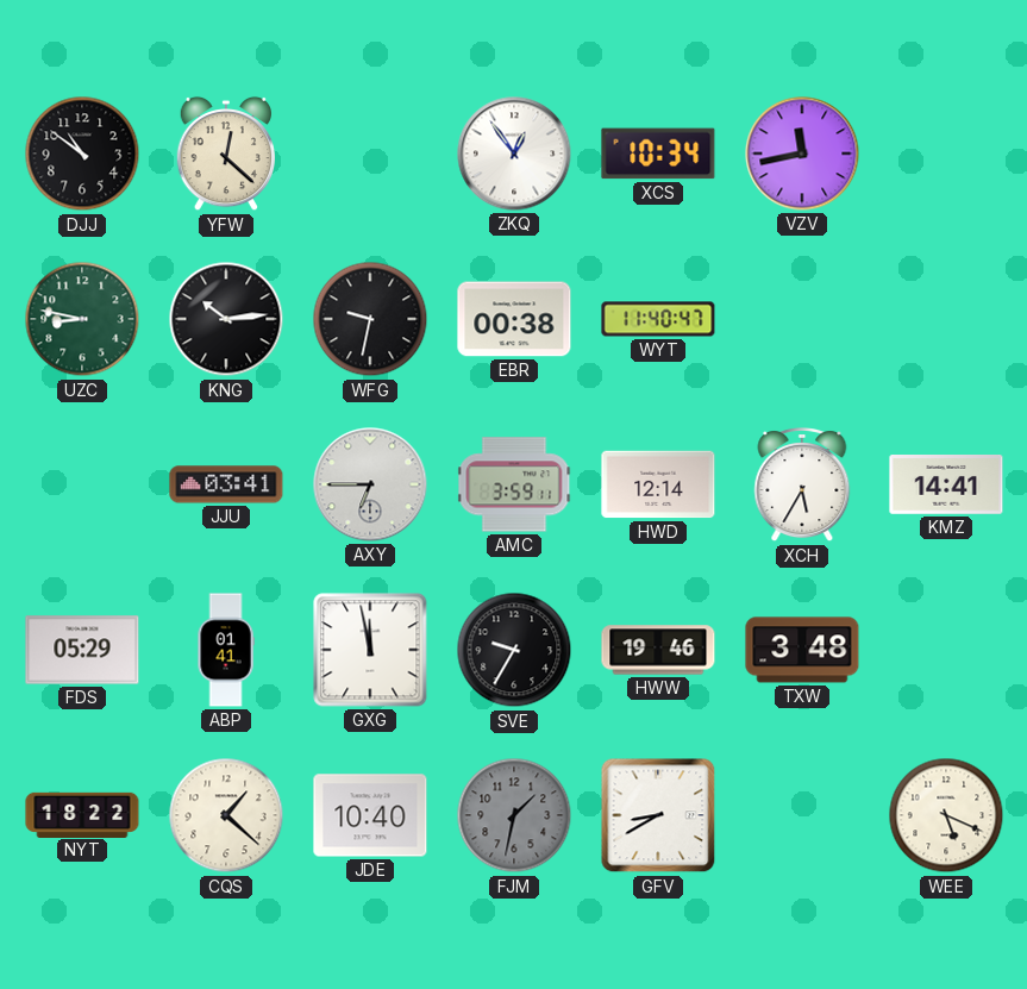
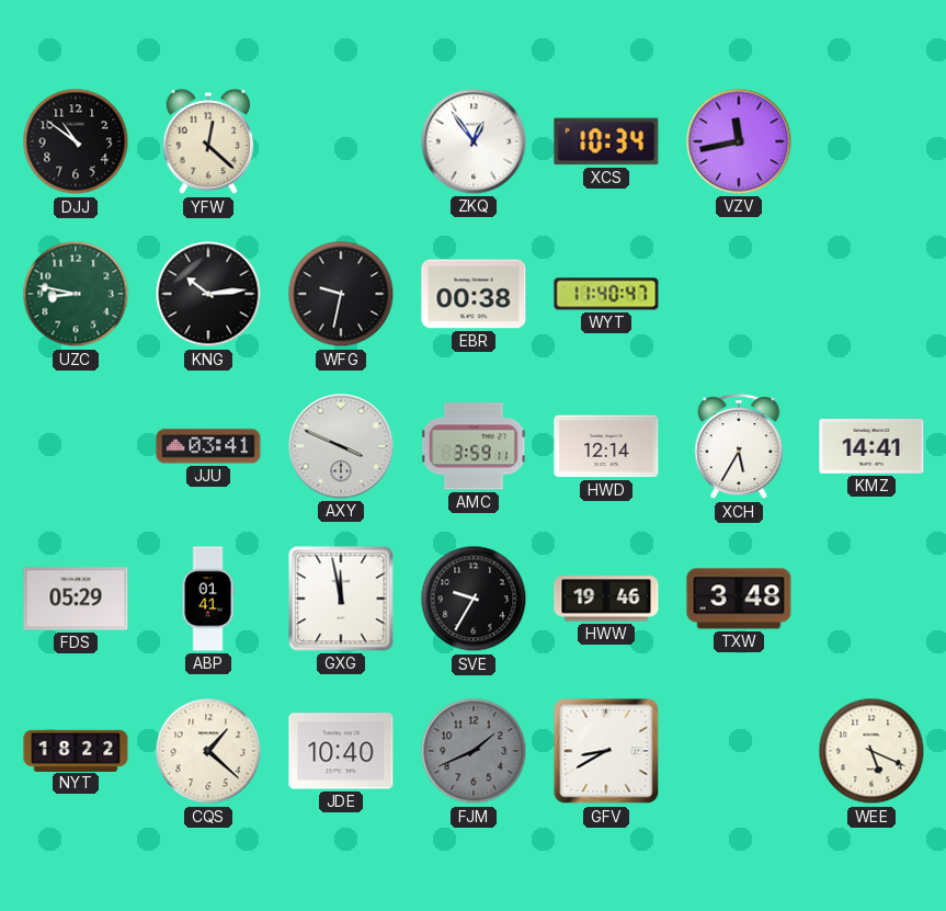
AXY: 6:45 -> 3:49
FJM: 1:32 -> 1:41
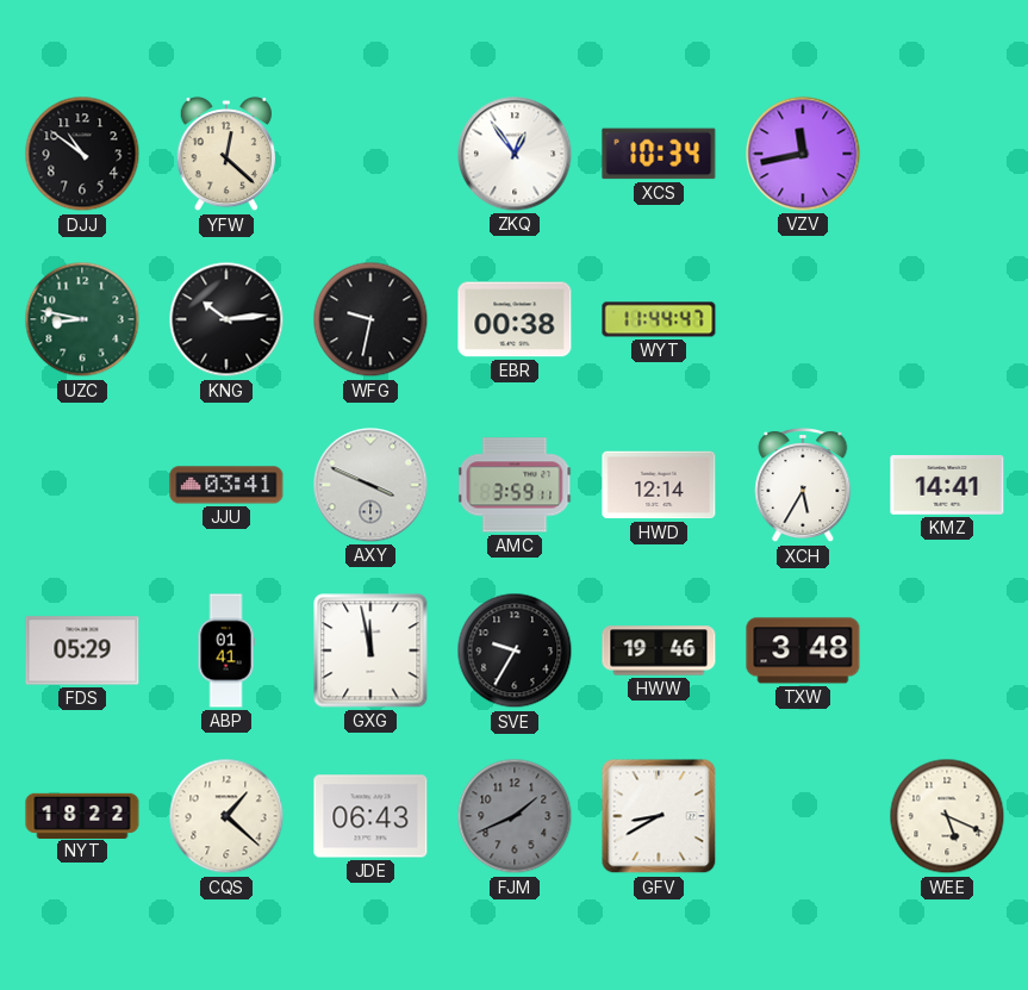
WYT: 11:40 -> 11:44
JDE: 10:40 -> 06:43
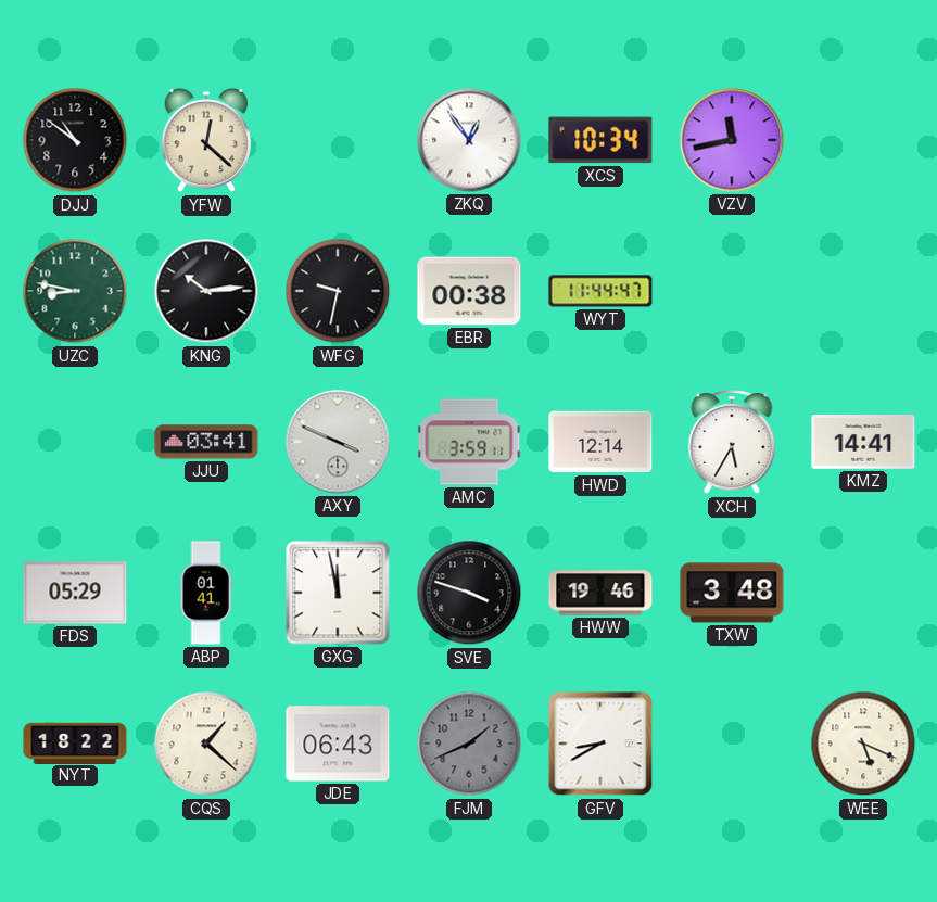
SVE: 9:35 -> 3:48
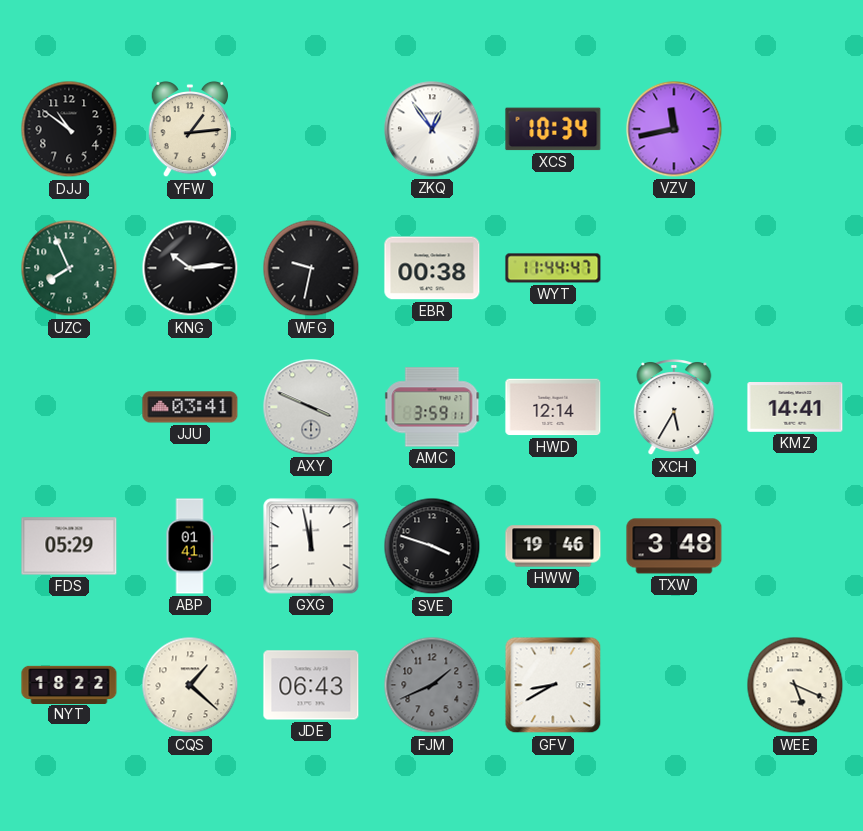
YFW: 12:22 -> 1:14
UZC: 8:47 -> 7:56
